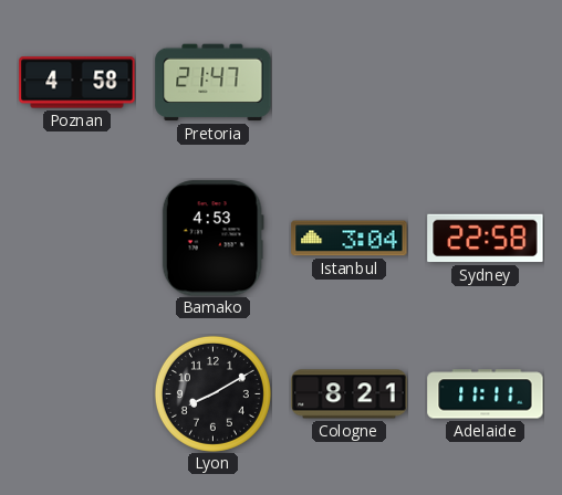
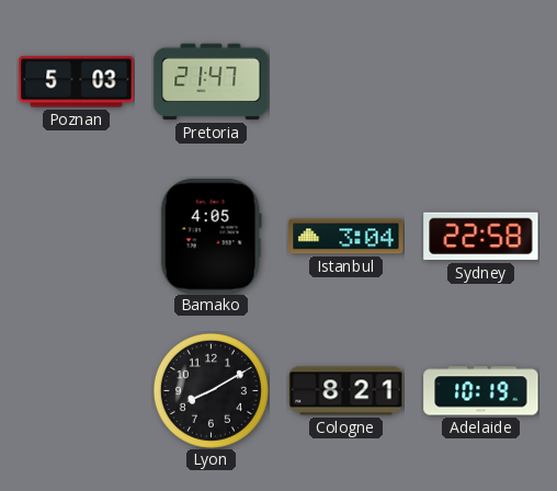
Poznan: 4:58 -> 5:03
Bamako: 4:53 -> 4:05
Adelaide: 11:11 -> 10:19
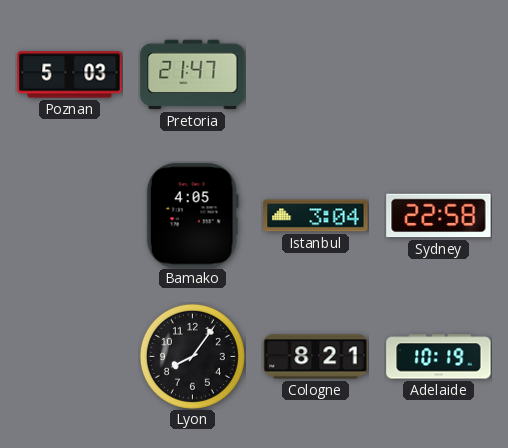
Lyon: 8:10 -> 8:06
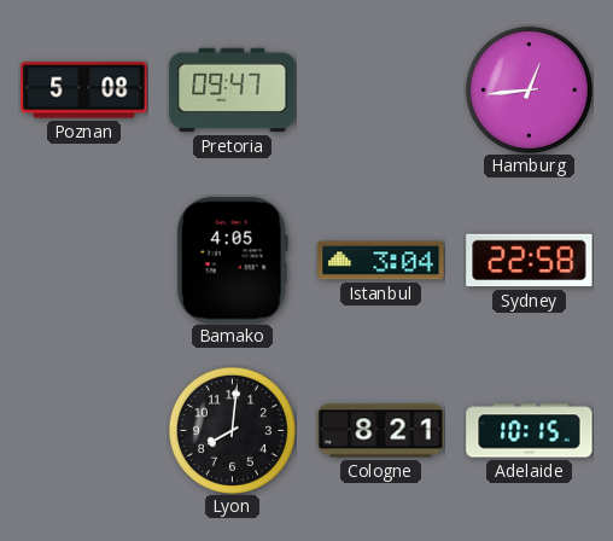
Poznan: 5:03 -> 5:08
Pretoria: 21:47 -> 09:47
Hamburg: none -> 12:44
Lyon: 8:06 -> 8:01
Adelaide: 10:19 -> 10:15
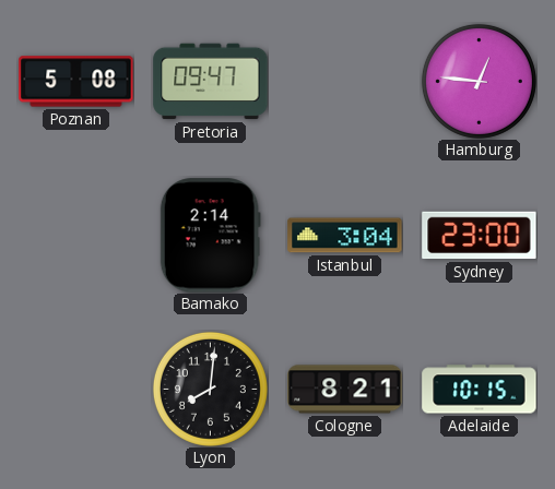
Hamburg: 12:44 -> 12:46
Bamako: 4:05 -> 2:14
Sydney: 22:58 -> 23:00
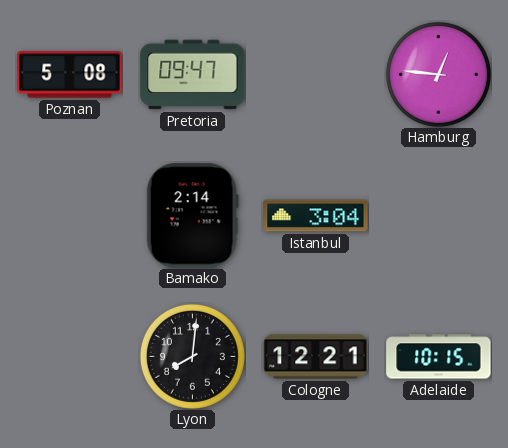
Sydney: 23:00 -> none
Cologne: 8:21 -> 12:21
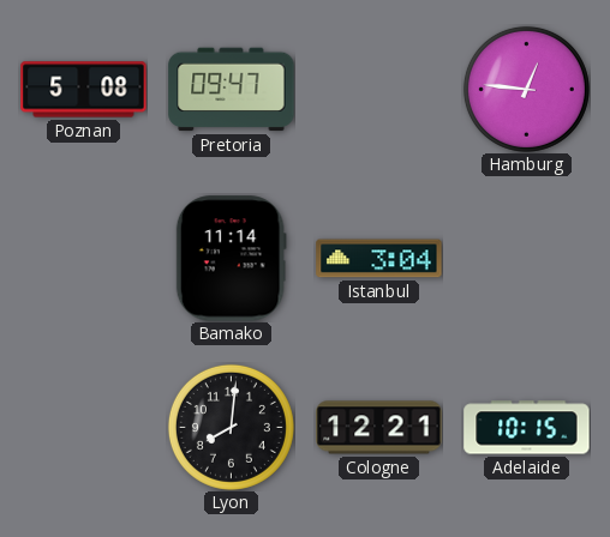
Bamako: 2:14 -> 11:14
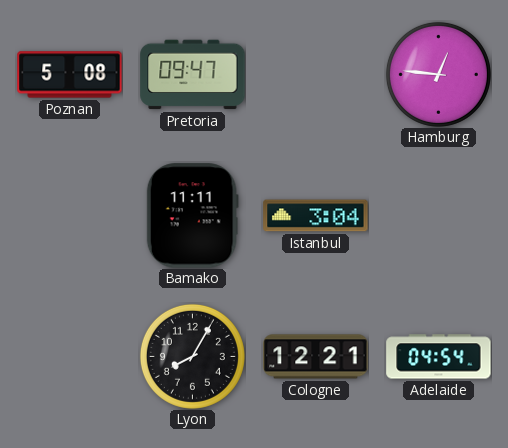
Bamako: 11:14 -> 11:11
Lyon: 8:01 -> 8:05
Adelaide: 10:15 -> 04:54
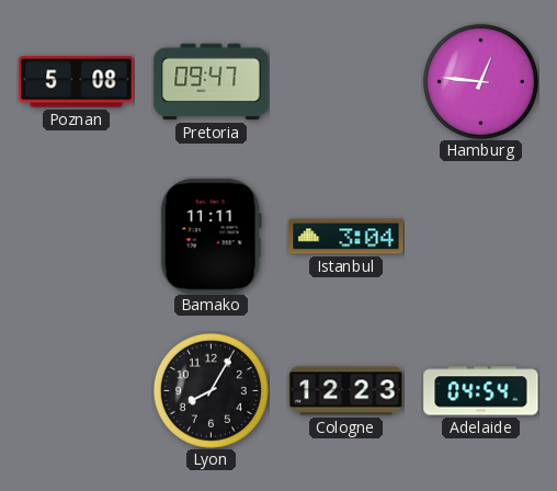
Cologne: 12:21 -> 12:23
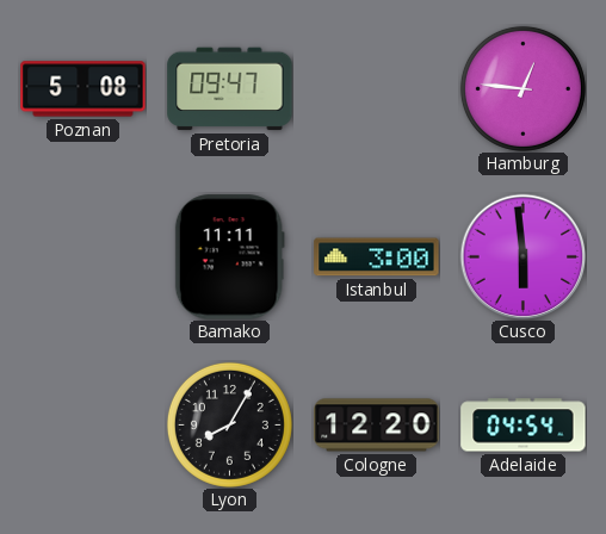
Istanbul: 3:04 -> 3:00
Cusco: none -> 5:59
Cologne: 12:23 -> 12:20
